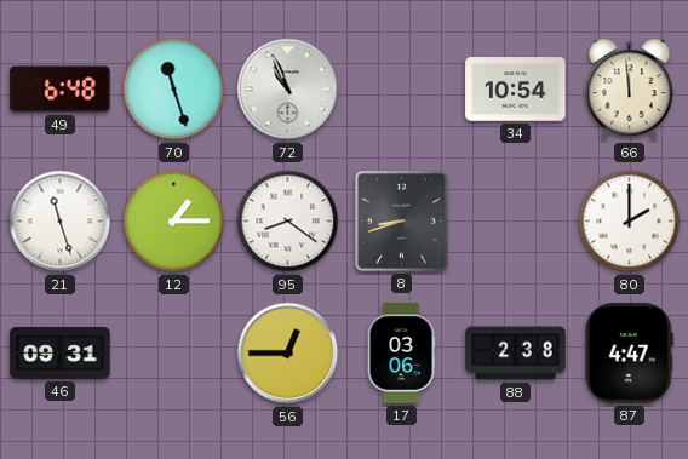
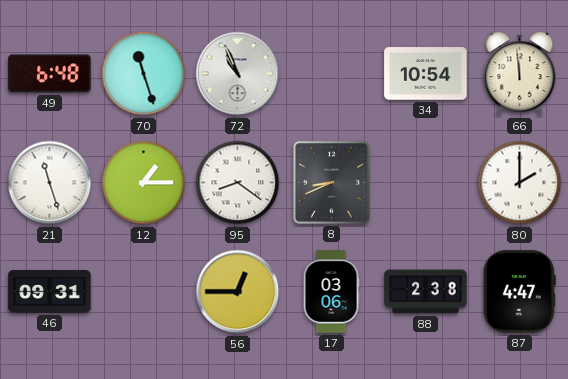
8: 8:42 -> 8:41
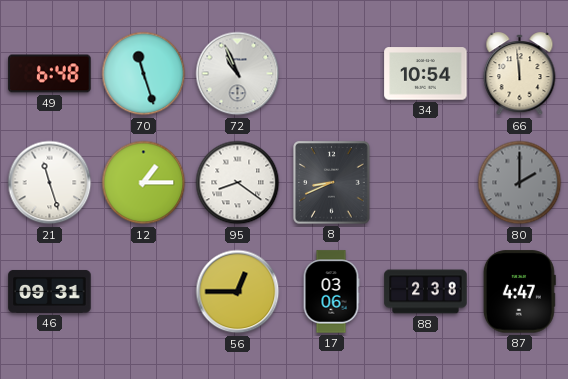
80 dial: white -> grey
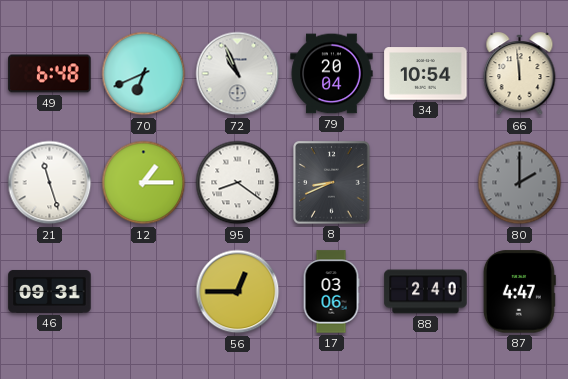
70: 11:27 -> 6:41
79: none -> 20:04
88: 2:38 -> 2:40
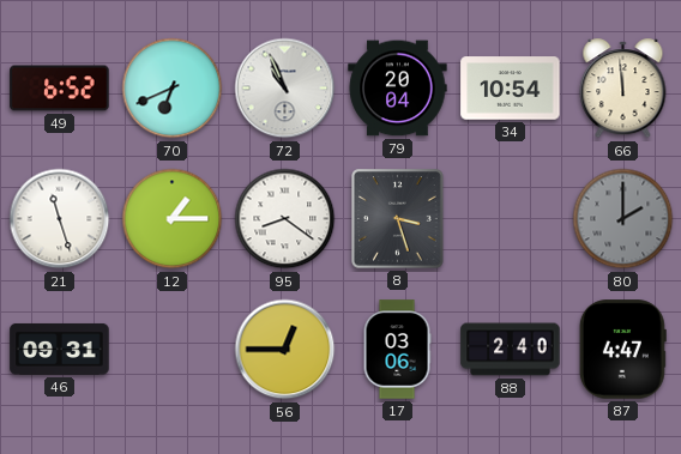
49: 6:48 -> 6:52
8: 8:41 -> 3:27
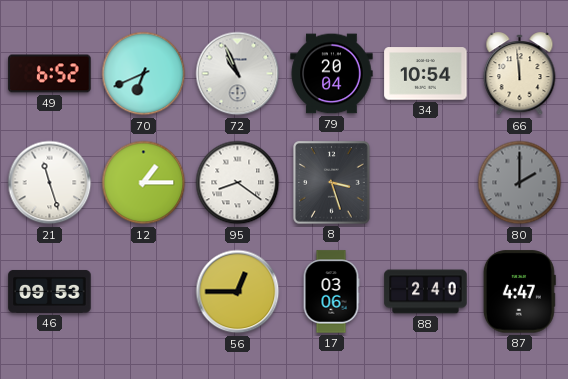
46: 09:31 -> 09:53
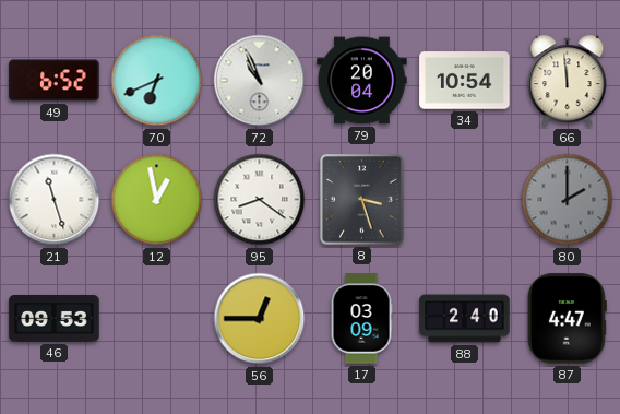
12: 1:15 -> 12:58
17: 03:06 -> 03:09
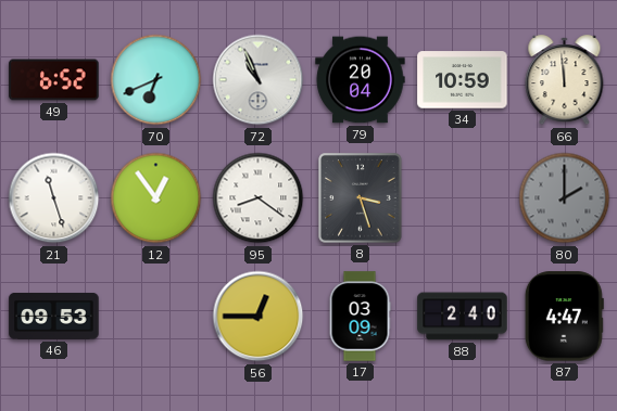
34: 10:54 -> 10:59
12: 12:58 -> 12:54
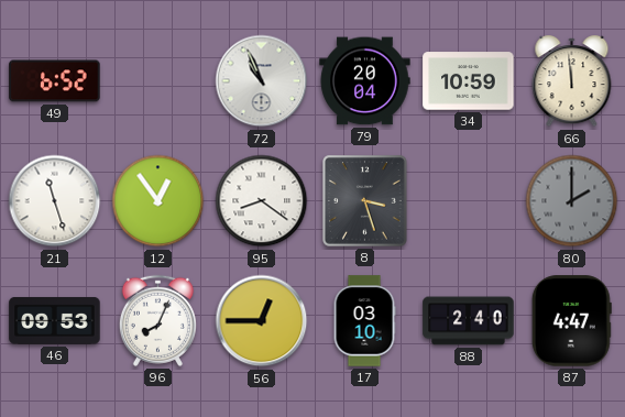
70: 6:41 -> none
96: none -> 8:04
17: 03:09 -> 03:10
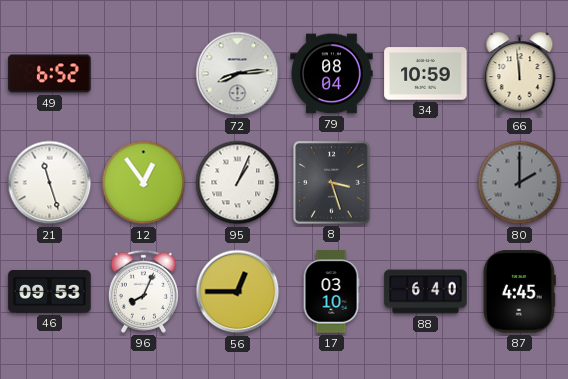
72: 10:56 -> 8:14
79: 20:04 -> 08:04
95: 8:21 -> 1:04
88: 2:40 -> 6:40
87: 4:47 -> 4:45
